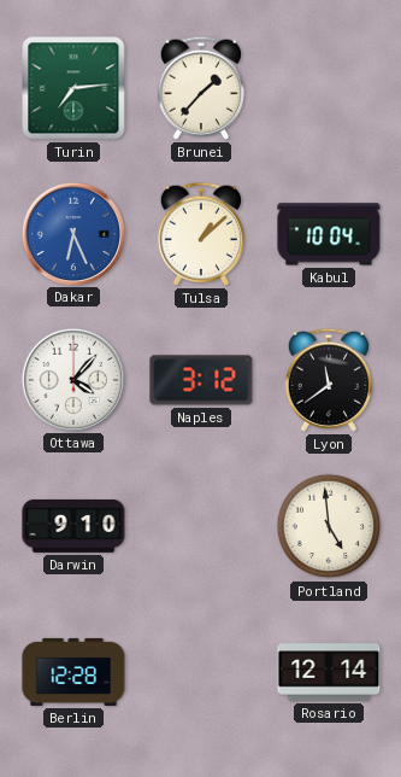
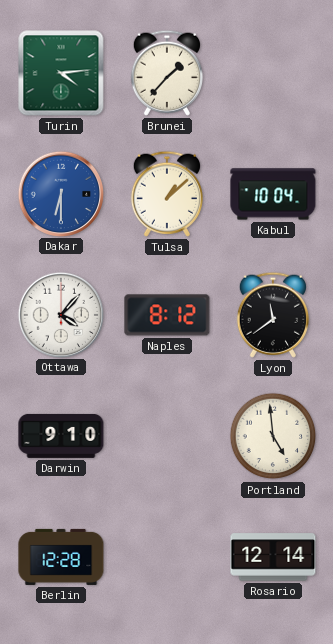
Turin: 7:14 -> 4:14
Dakar: 6:26 -> 6:30
Naples: 3:12 -> 8:12
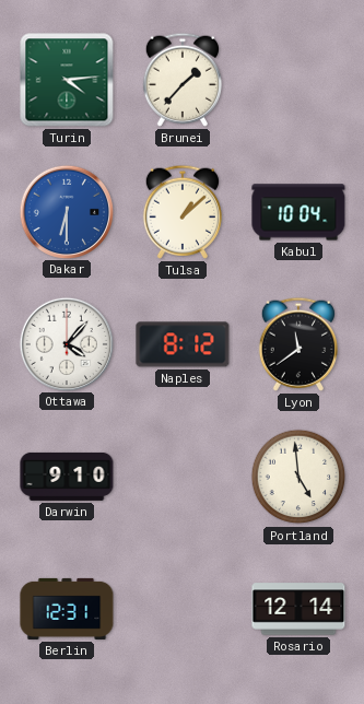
Berlin: 12:28 -> 12:31
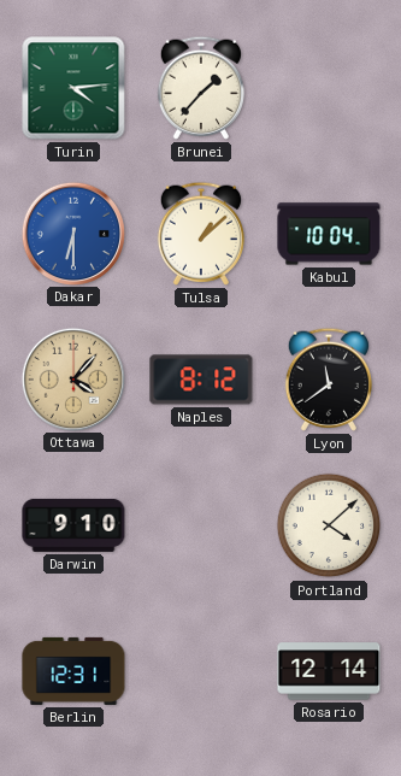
Ottawa dial: white -> champagne
Portland: 4:59 -> 4:08
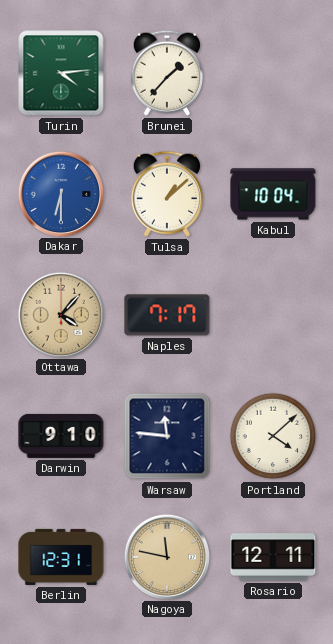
Naples: 8:12 -> 7:17
Lyon: 11:39 -> none
Warsaw: none -> 11:46
Nagoya: none -> 11:47
Rosario: 12:14 -> 12:11
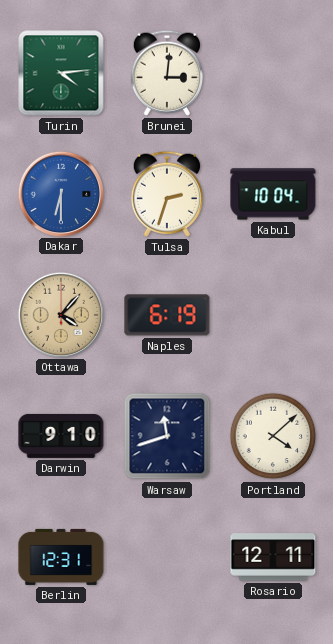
Brunei: 1:37 -> 3:01
Tulsa: 1:08 -> 2:33
Naples: 7:17 -> 6:19
Warsaw: 11:46 -> 11:42
Nagoya: 11:47 -> none
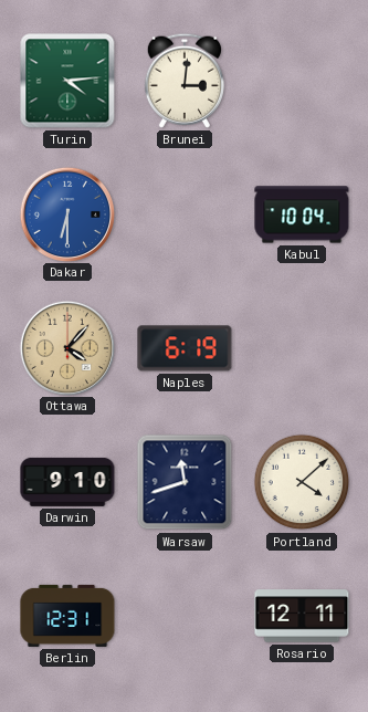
Tulsa: 2:33 -> none
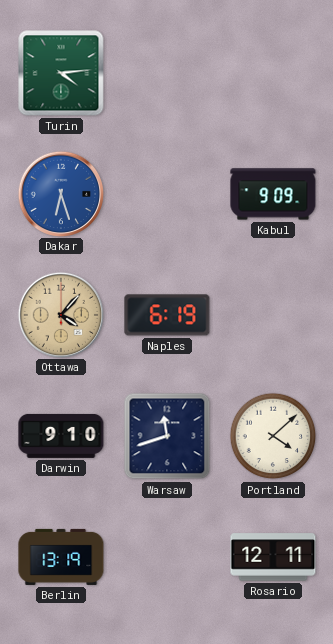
Brunei: 3:01 -> none
Dakar: 6:30 -> 6:27
Kabul: 10:04 -> 9:09
Berlin: 12:31 -> 13:19
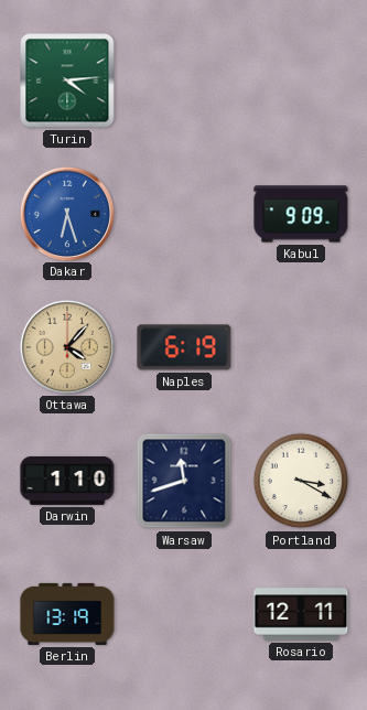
Darwin: 9:10 -> 1:10
Portland: 4:08 -> 3:20
